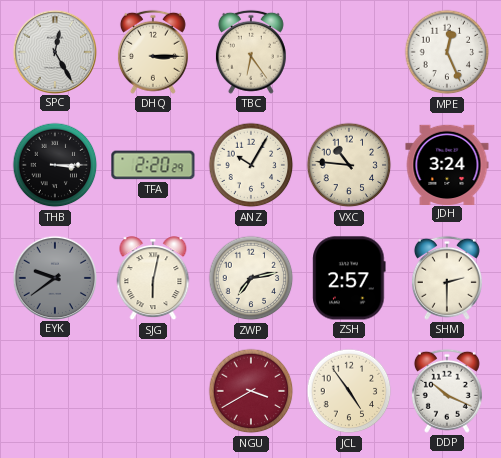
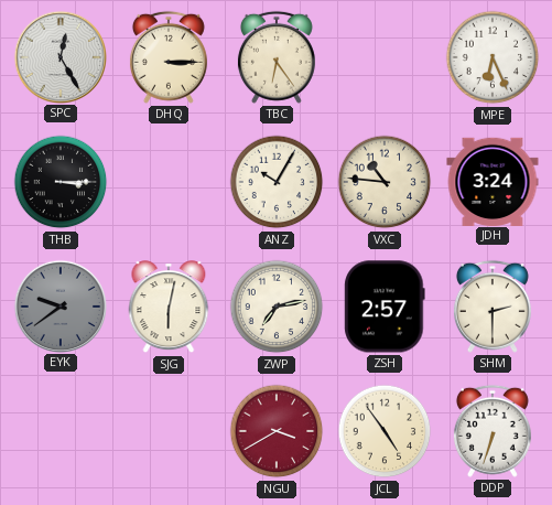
MPE: 12:26 -> 6:26
TFA: 2:20 -> none
DDP: 10:19 -> 6:33
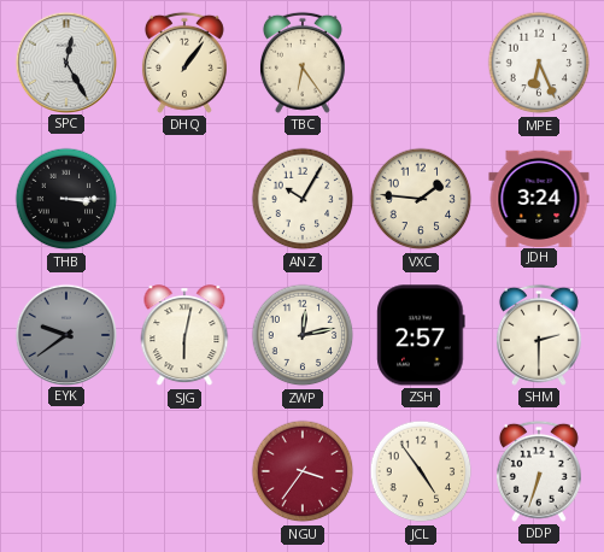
DHQ: 3:15 -> 1:06
VXC: 10:46 -> 1:46
ZWP: 7:13 -> 12:13
NGU: 3:40 -> 3:36
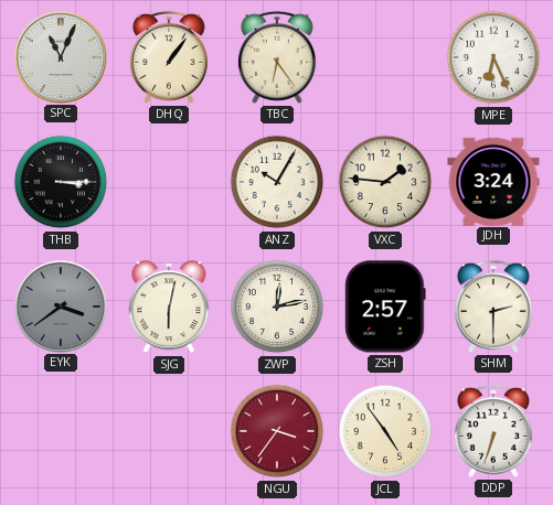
SPC: 12:25 -> 11:04
EYK: 9:39 -> 3:39
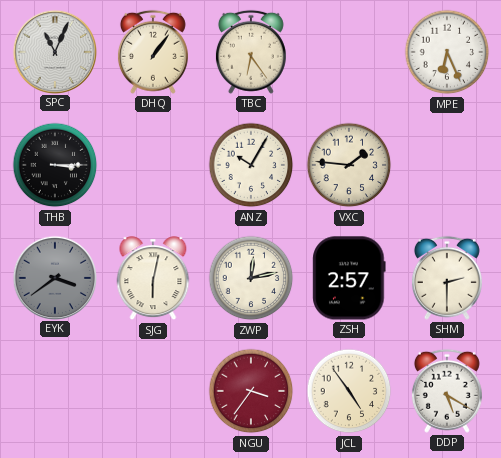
JDH: 3:24 -> none
DDP: 6:33 -> 5:20
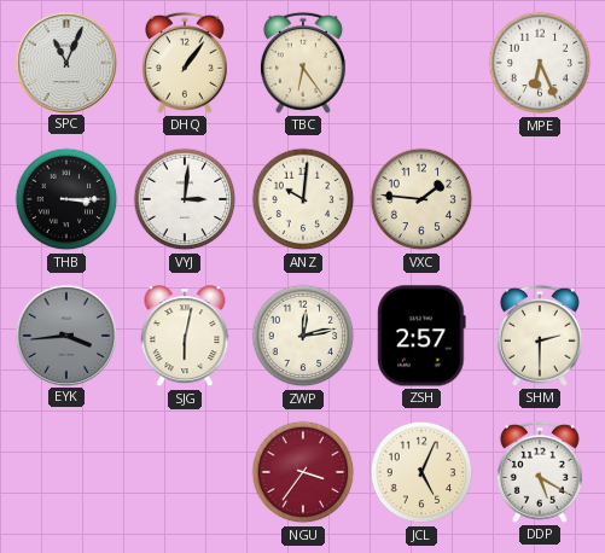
VYJ: none -> 3:01
ANZ: 10:05 -> 10:01
EYK: 3:39 -> 3:44
JCL: 4:54 -> 5:04
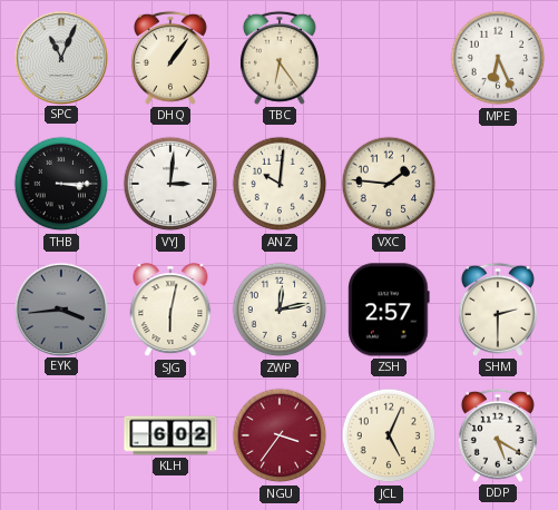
KLH: none -> 6:02
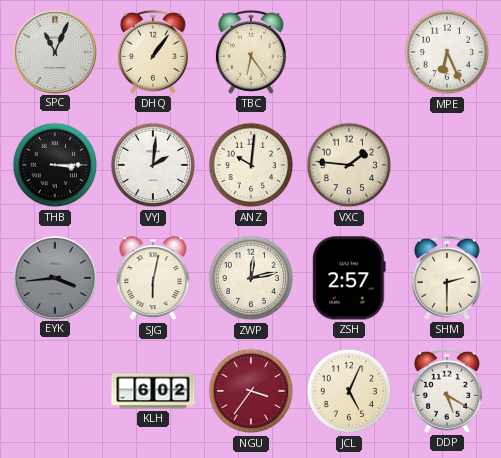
VYJ: 3:01 -> 2:01
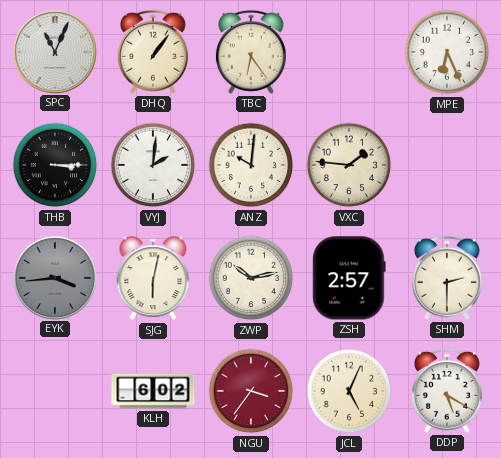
ZWP: 12:13 -> 10:13
